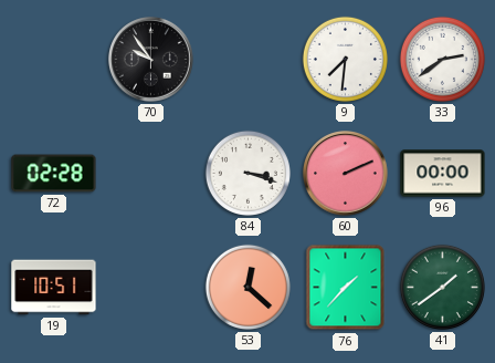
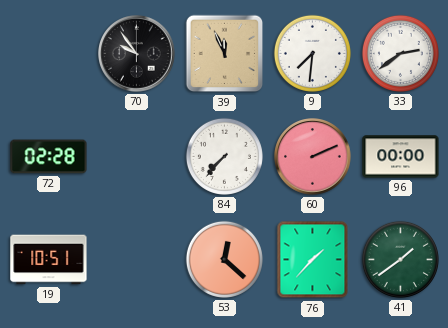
39: none -> 11:56
84: 3:18 -> 7:37
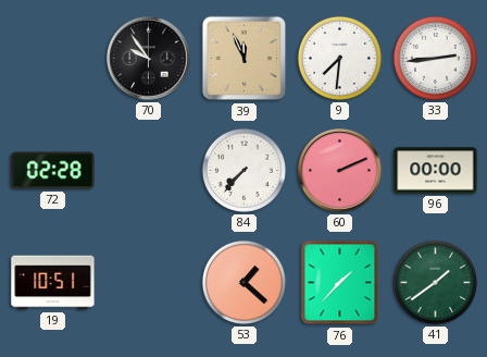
33: 2:39 -> 2:44
53: 12:22 -> 1:22
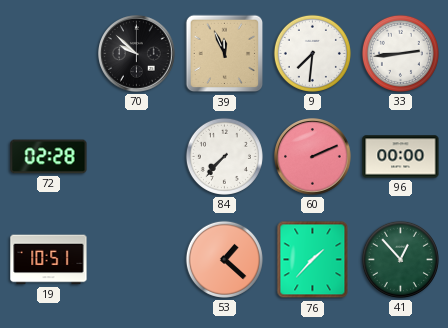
70: 9:54 -> 9:52
41: 1:39 -> 12:53
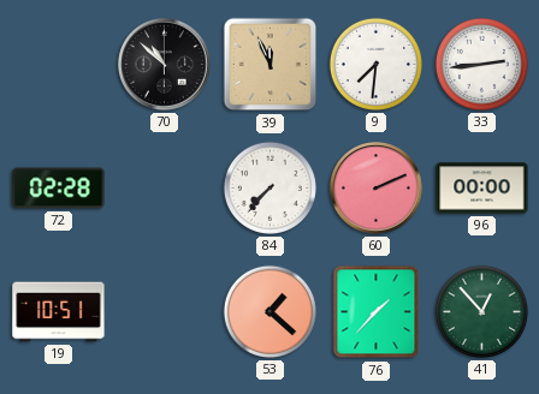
70: 9:52 -> 10:52
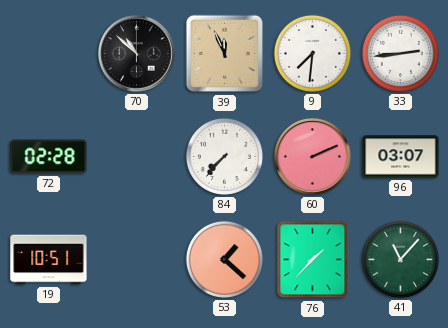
96: 00:00 -> 03:07
41: 12:53 -> 11:07
